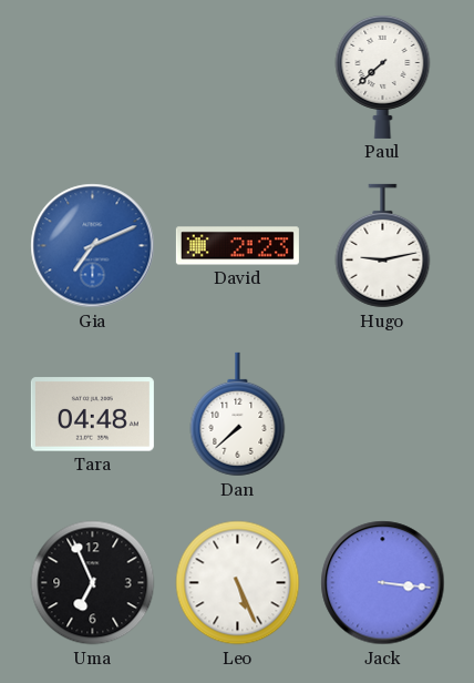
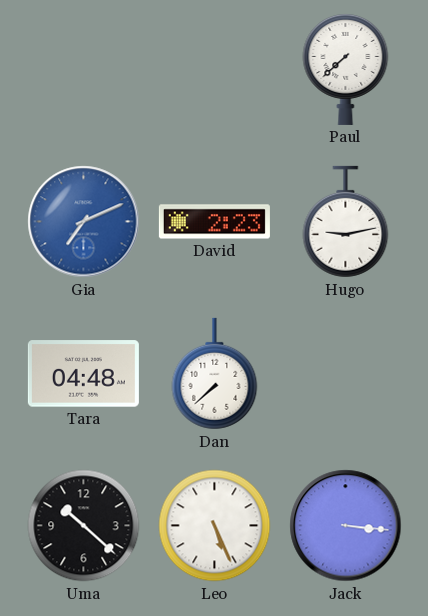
Uma: 6:56 -> 10:22
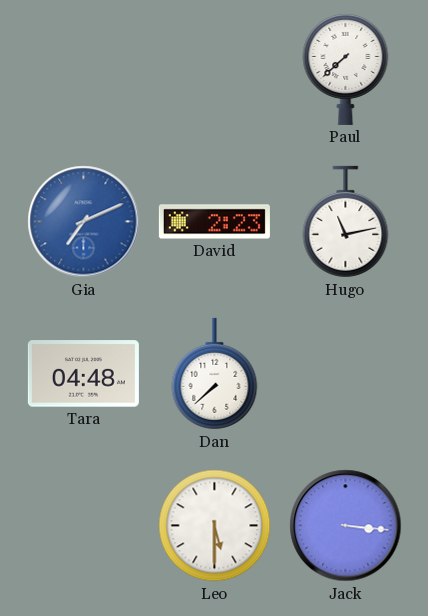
Hugo: 9:13 -> 11:13
Uma: 10:22 -> none
Leo: 5:26 -> 5:30
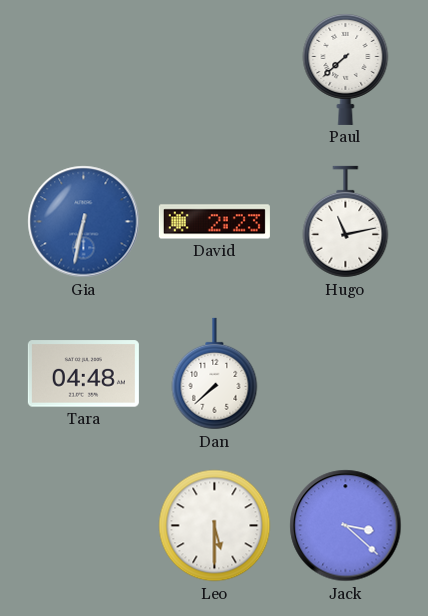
Gia: 7:11 -> 6:32
Jack: 3:16 -> 3:22
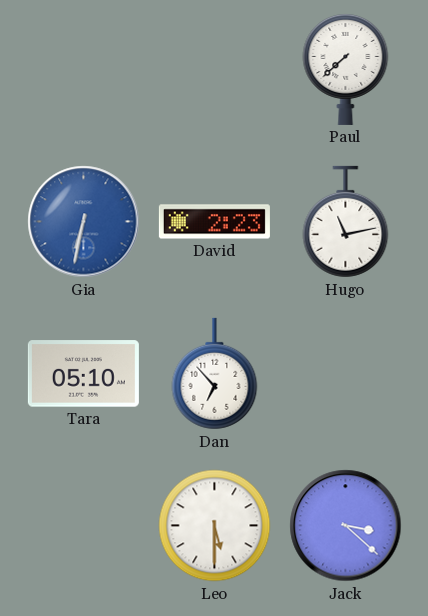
Tara: 04:48 -> 05:10
Dan: 7:38 -> 6:53
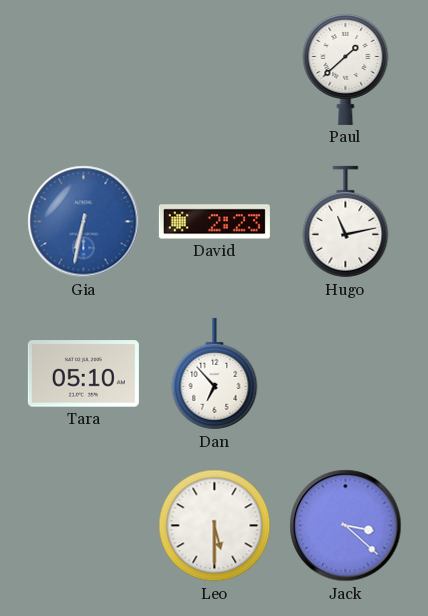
Paul: 7:38 -> 1:38
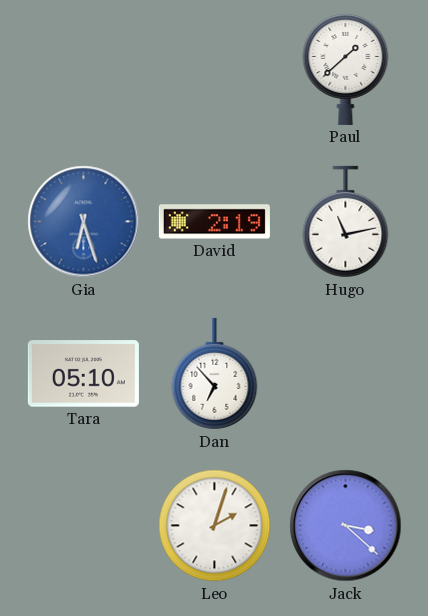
Gia: 6:32 -> 6:27
David: 2:23 -> 2:19
Leo: 5:30 -> 2:03
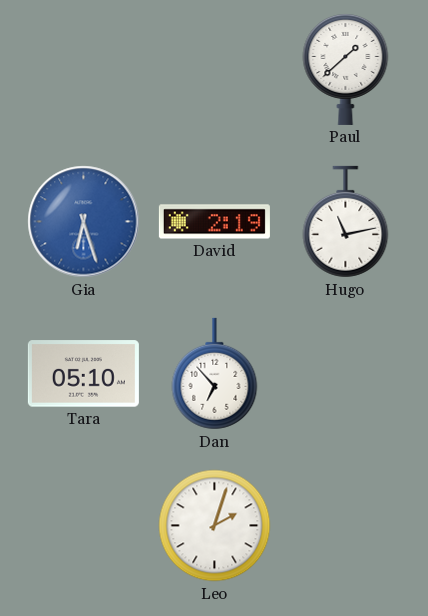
Jack: 3:22 -> none
